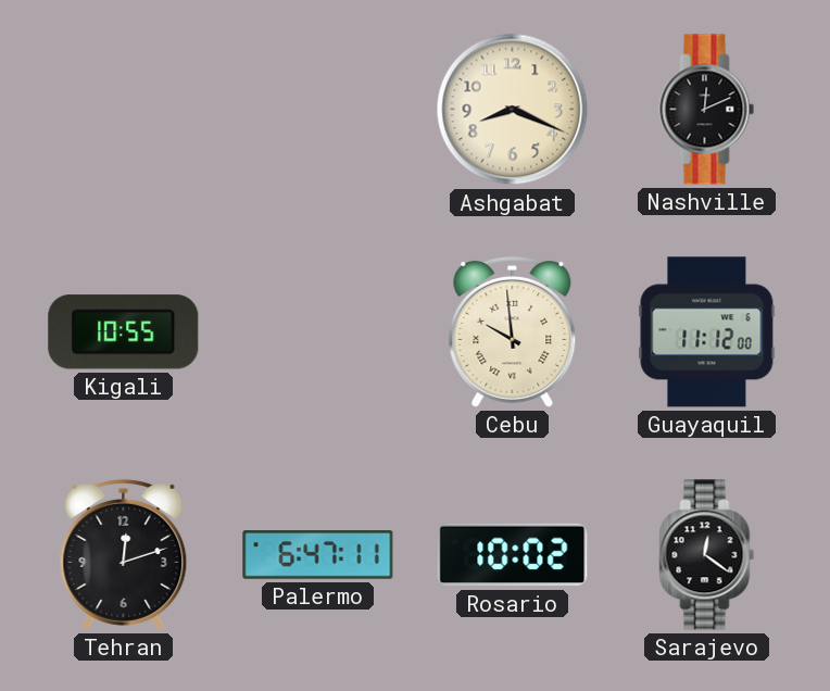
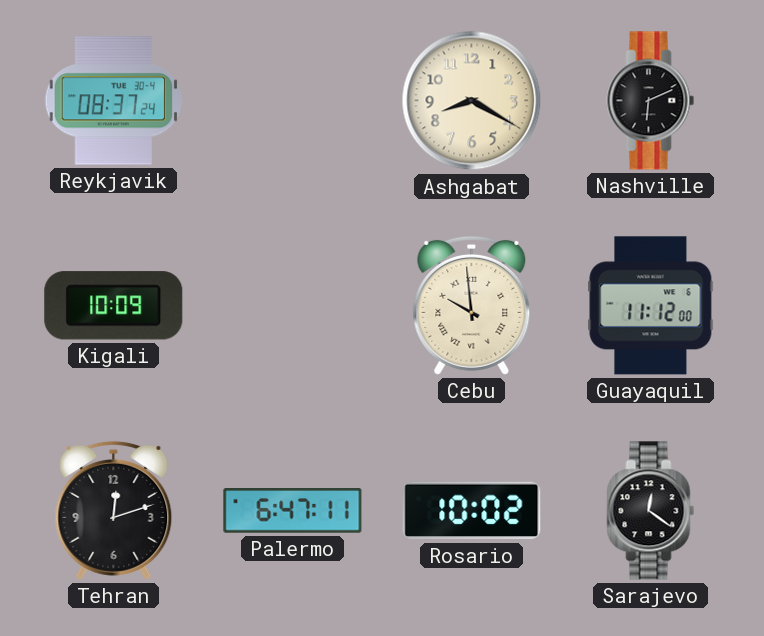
Reykjavik: none -> 08:37
Ashgabat: 8:19 -> 8:20
Nashville: 12:11 -> 6:11
Kigali: 10:55 -> 10:09
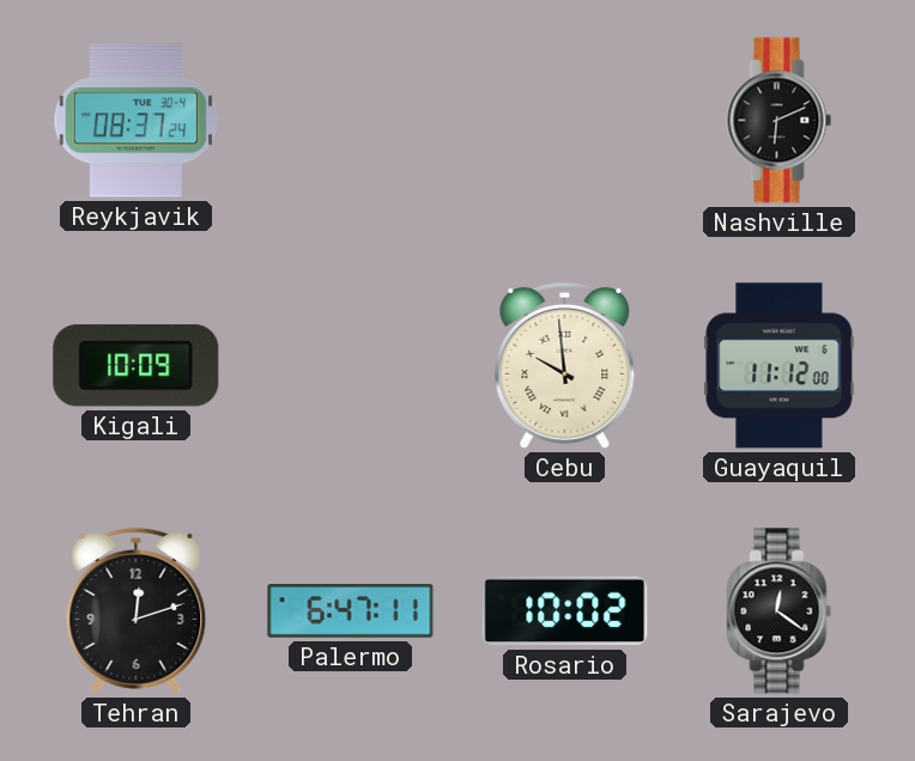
Ashgabat: 8:20 -> none
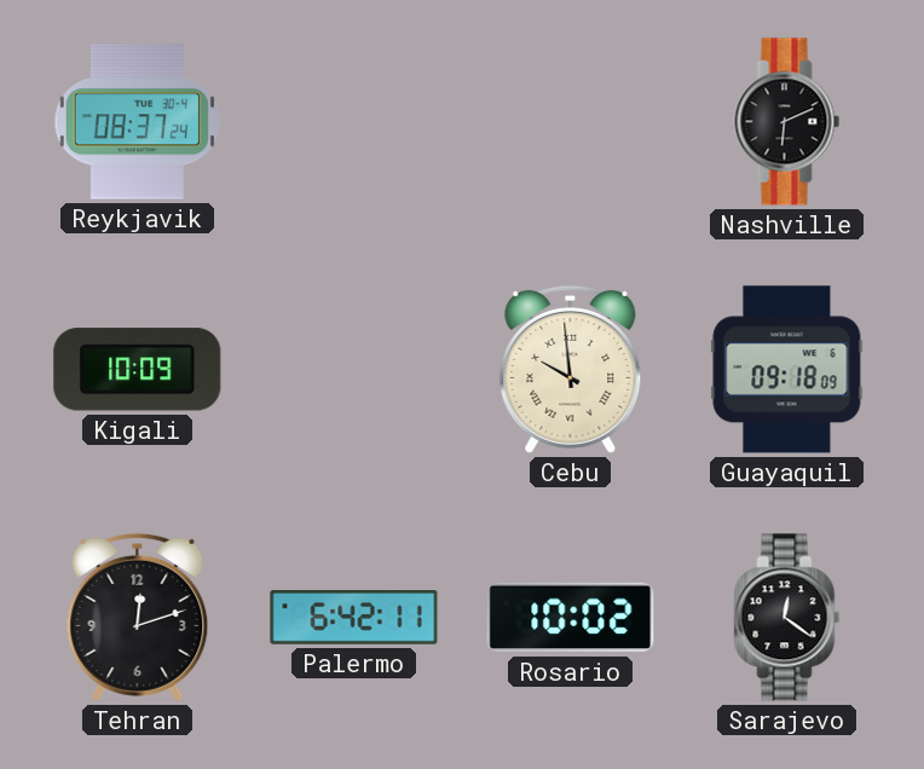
Guayaquil: 11:12 -> 09:18
Palermo: 6:47 -> 6:42
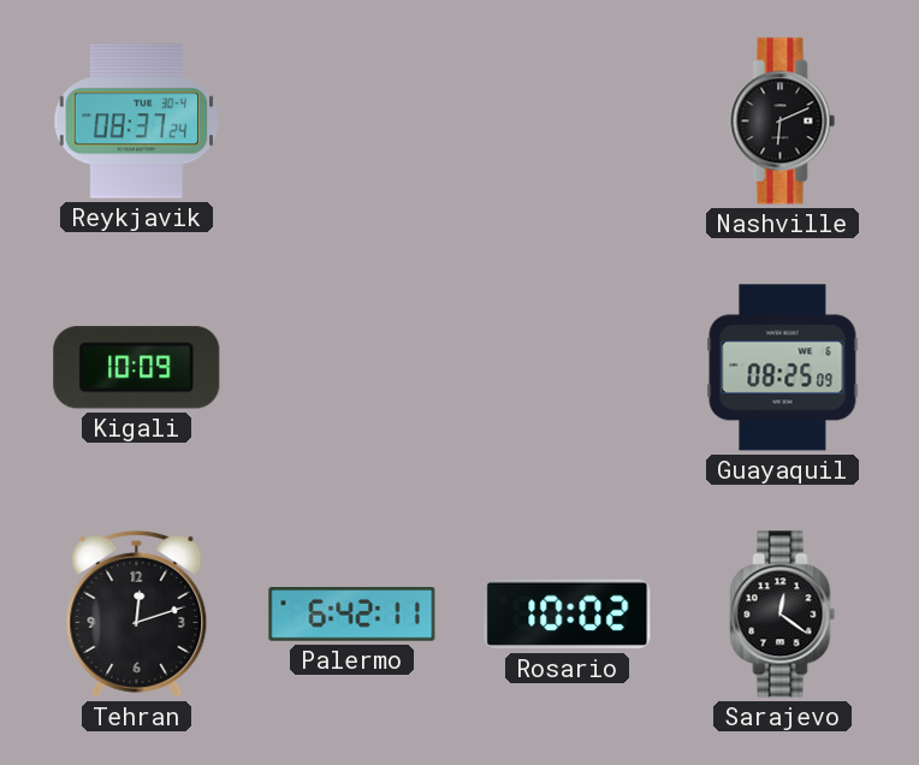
Cebu: 9:59 -> none
Guayaquil: 09:18 -> 08:25
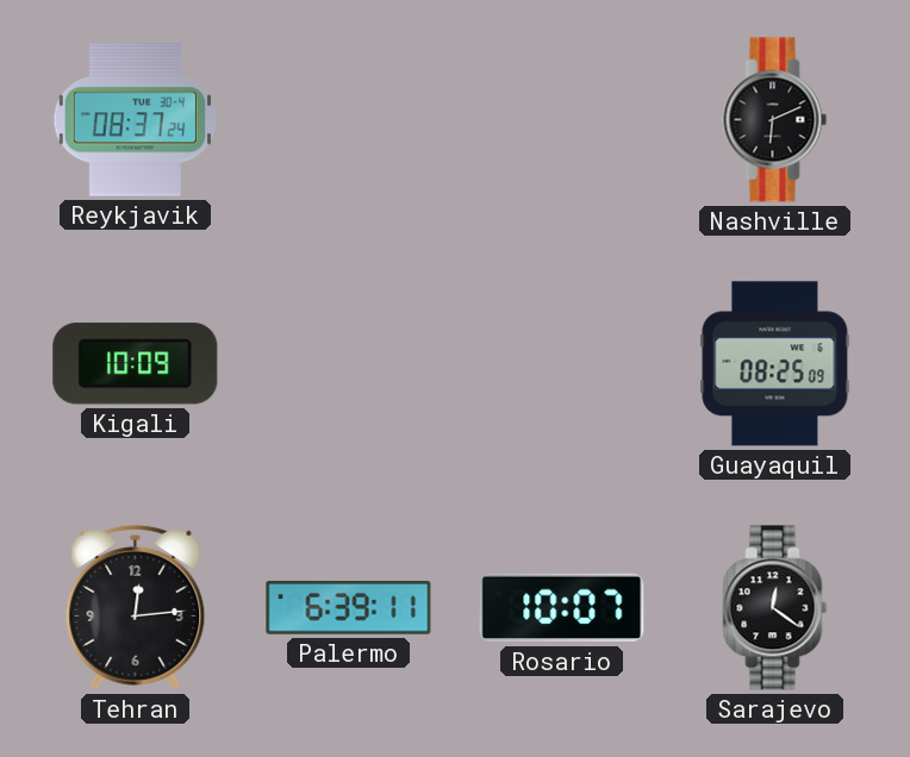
Tehran: 12:12 -> 12:14
Palermo: 6:42 -> 6:39
Rosario: 10:02 -> 10:07
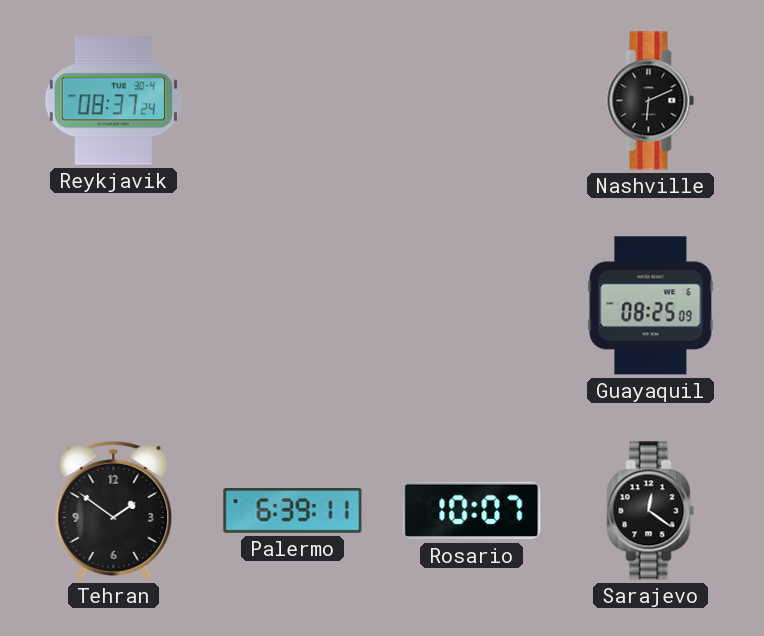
Kigali: 10:09 -> none
Tehran: 12:14 -> 1:51
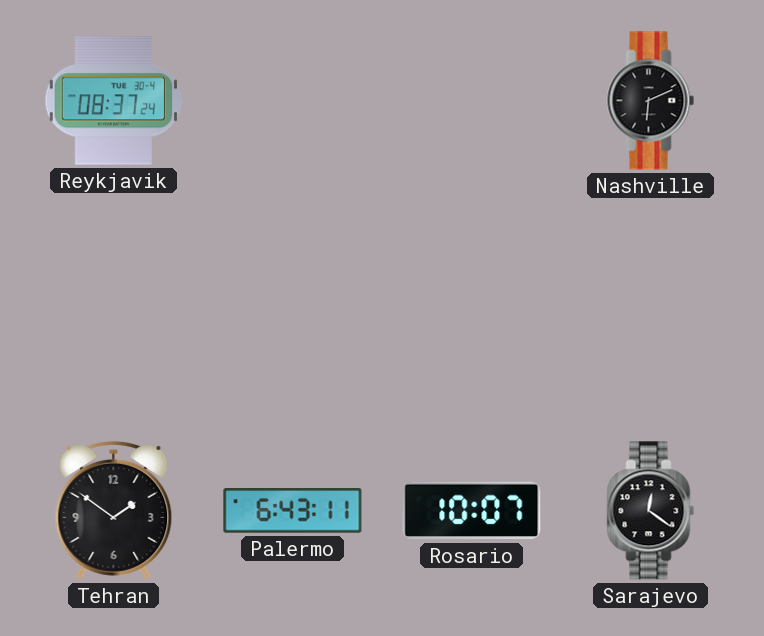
Guayaquil: 08:25 -> none
Palermo: 6:39 -> 6:43
